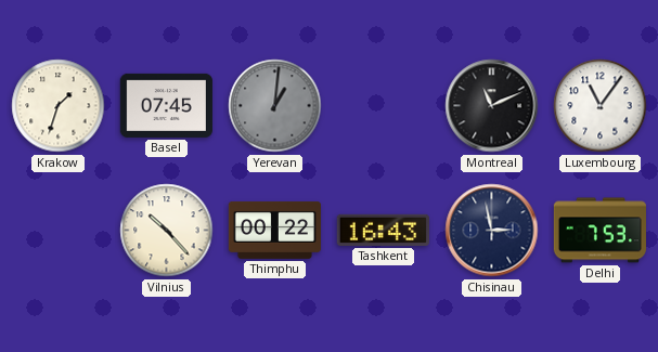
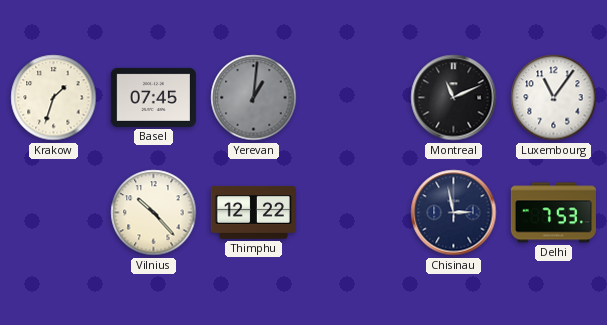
Thimphu: 00:22 -> 12:22
Tashkent: 16:43 -> none
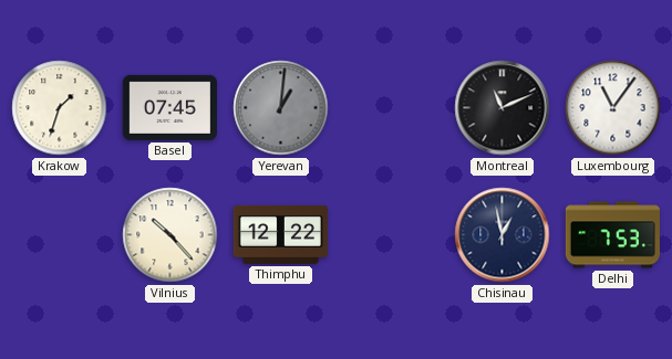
Chisinau: 2:58 -> 12:58
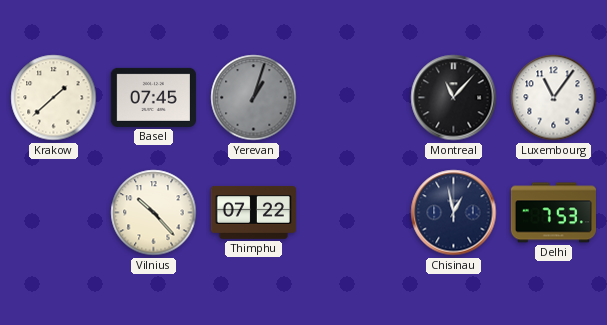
Krakow: 1:33 -> 1:38
Yerevan: 1:01 -> 1:03
Montreal: 11:11 -> 11:07
Thimphu: 12:22 -> 07:22
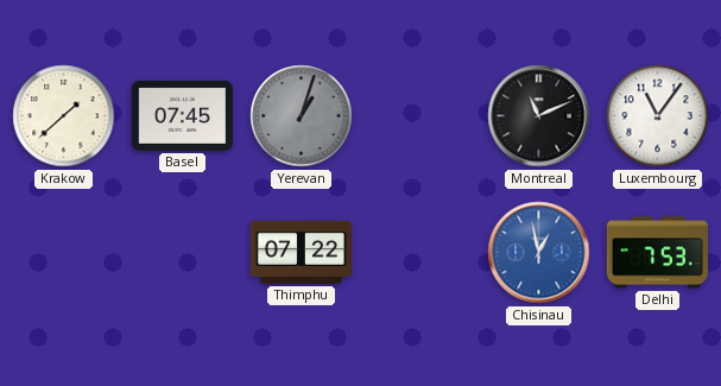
Montreal: 11:07 -> 11:11
Vilnius: 10:23 -> none
Chisinau dial: navy -> blue
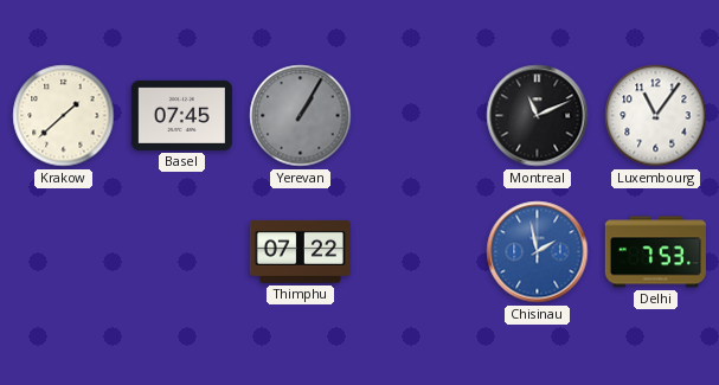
Yerevan: 1:03 -> 1:05
Chisinau: 12:58 -> 1:58
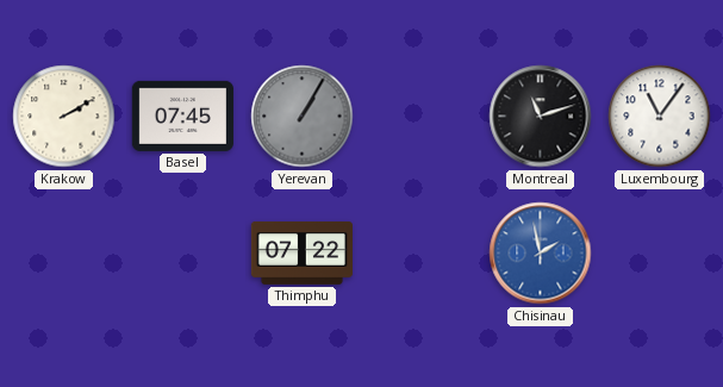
Krakow: 1:38 -> 2:10
Montreal: 11:11 -> 11:12
Delhi: 7:53 -> none
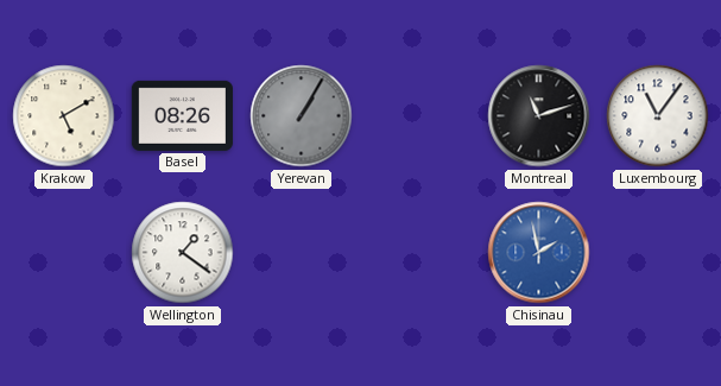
Krakow: 2:10 -> 5:10
Basel: 07:45 -> 08:26
Wellington: none -> 1:21
Thimphu: 07:22 -> none
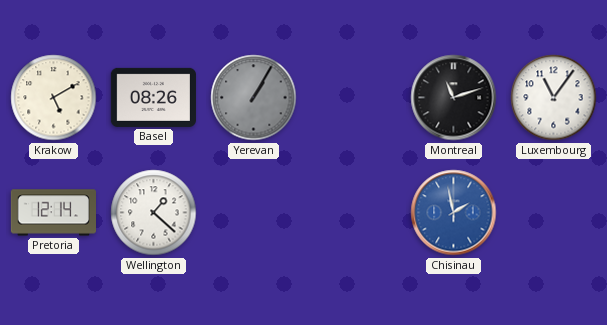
Pretoria: none -> 12:14
Wellington: 1:21 -> 1:22
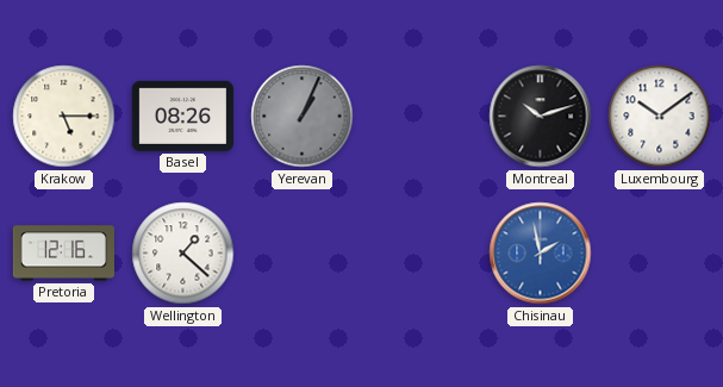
Krakow: 5:10 -> 5:15
Yerevan: 1:05 -> 1:04
Montreal: 11:12 -> 10:12
Luxembourg: 11:06 -> 10:09
Pretoria: 12:14 -> 12:16
